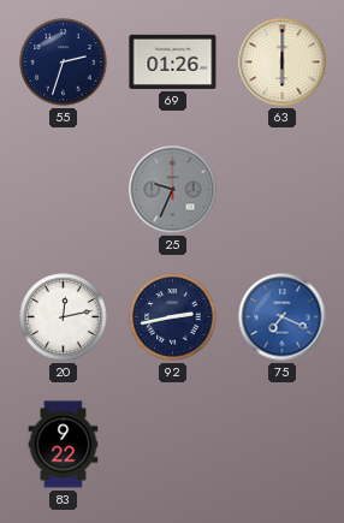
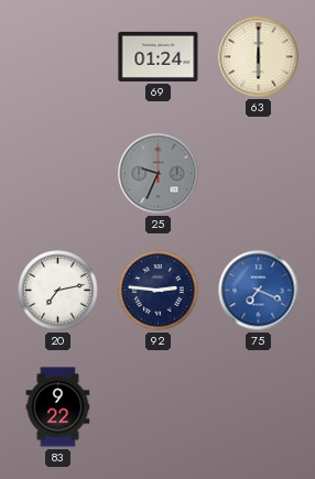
55: 2:33 -> none
69: 01:26 -> 01:24
20: 12:13 -> 7:13
92: 2:43 -> 2:46
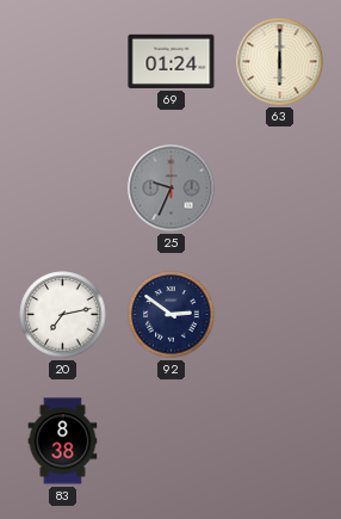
92: 2:46 -> 2:51
75: 7:19 -> none
83: 9:22 -> 8:38
